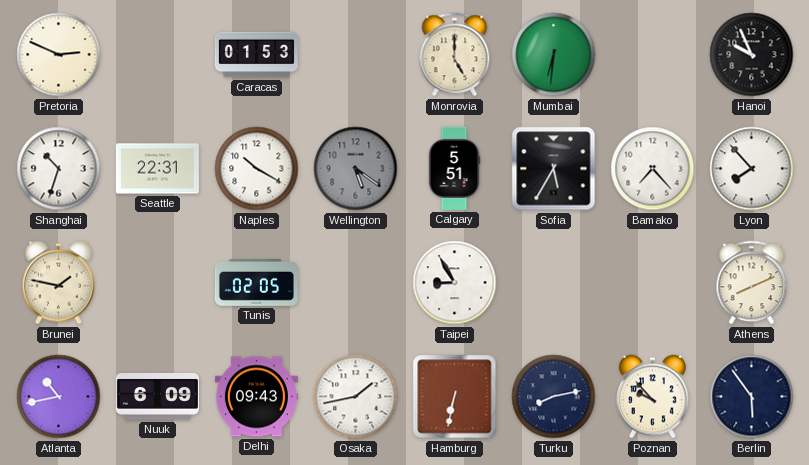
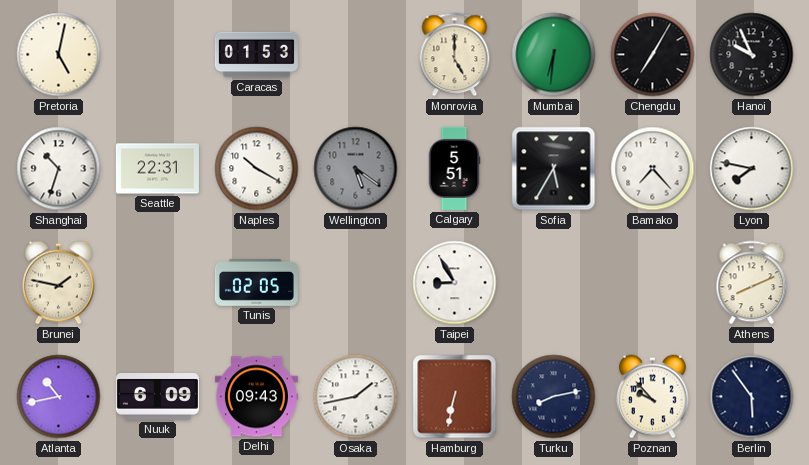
Pretoria: 2:49 -> 5:02
Chengdu: none -> 7:05
Lyon: 7:53 -> 7:47
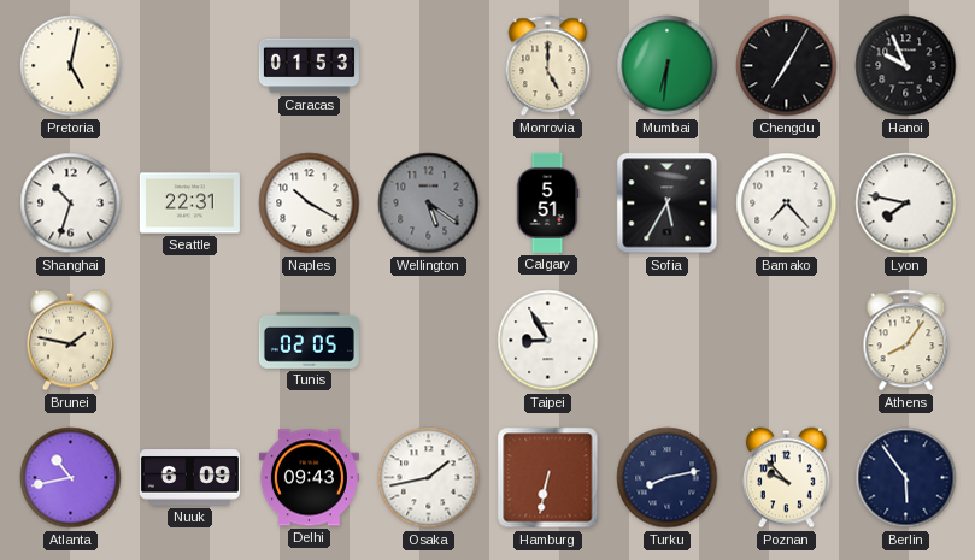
Athens: 8:11 -> 8:06
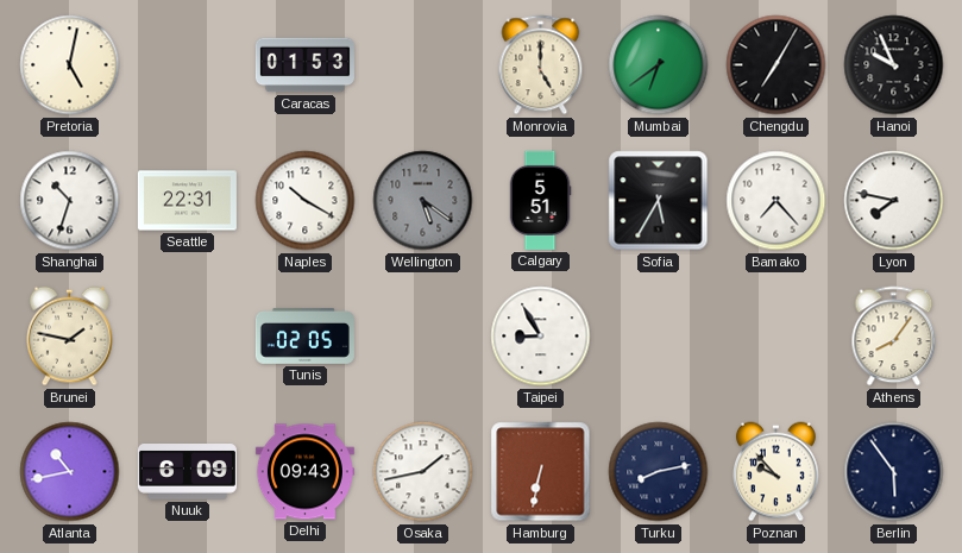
Mumbai: 6:31 -> 6:39
